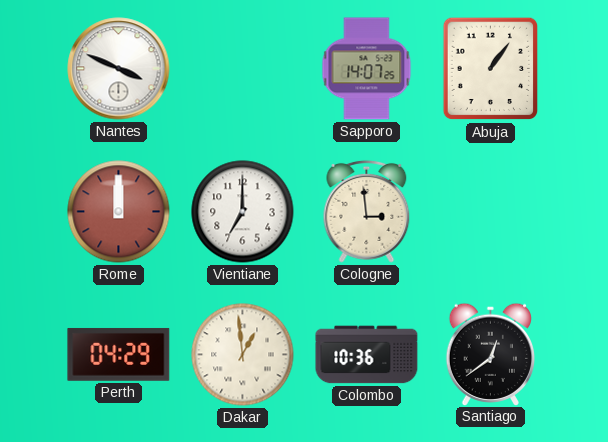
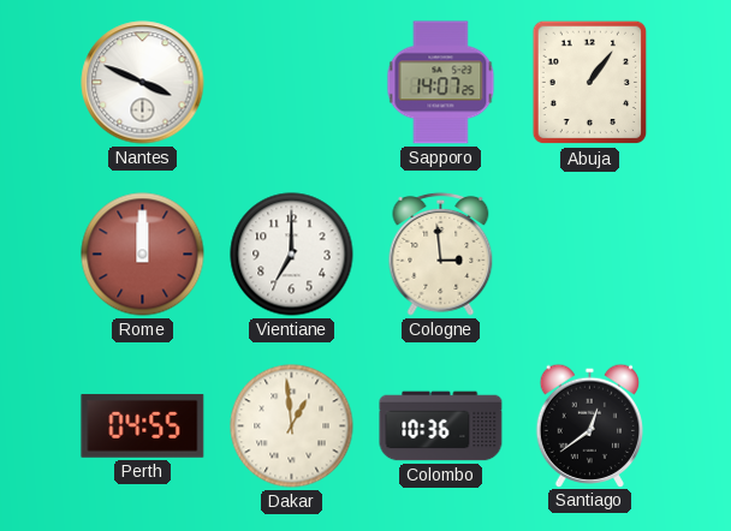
Perth: 04:29 -> 04:55
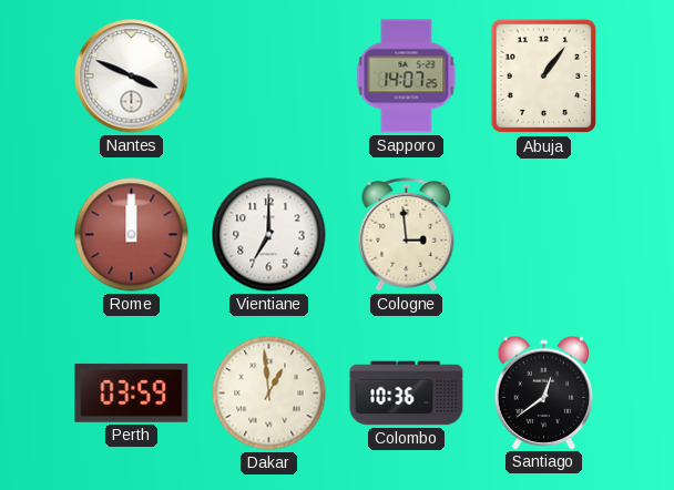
Perth: 04:55 -> 03:59
